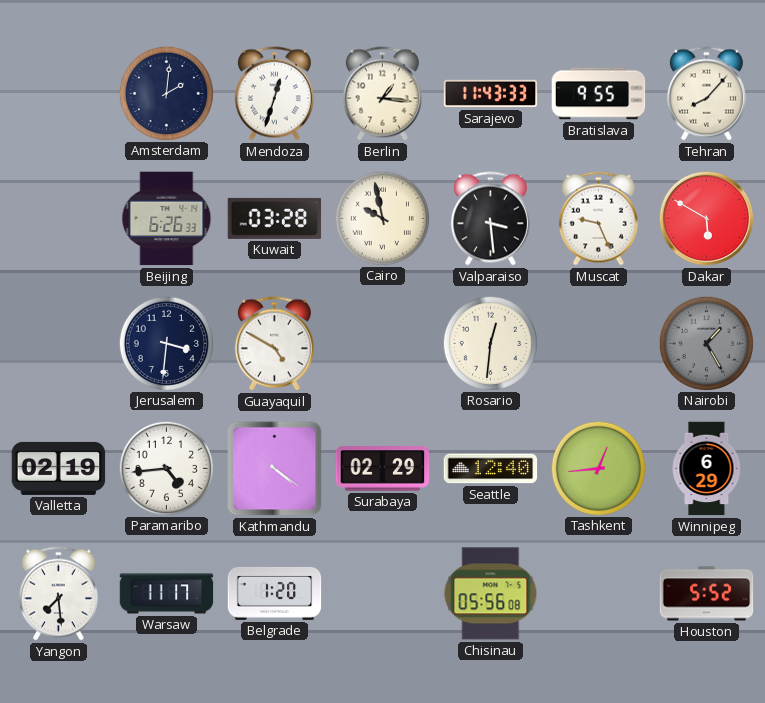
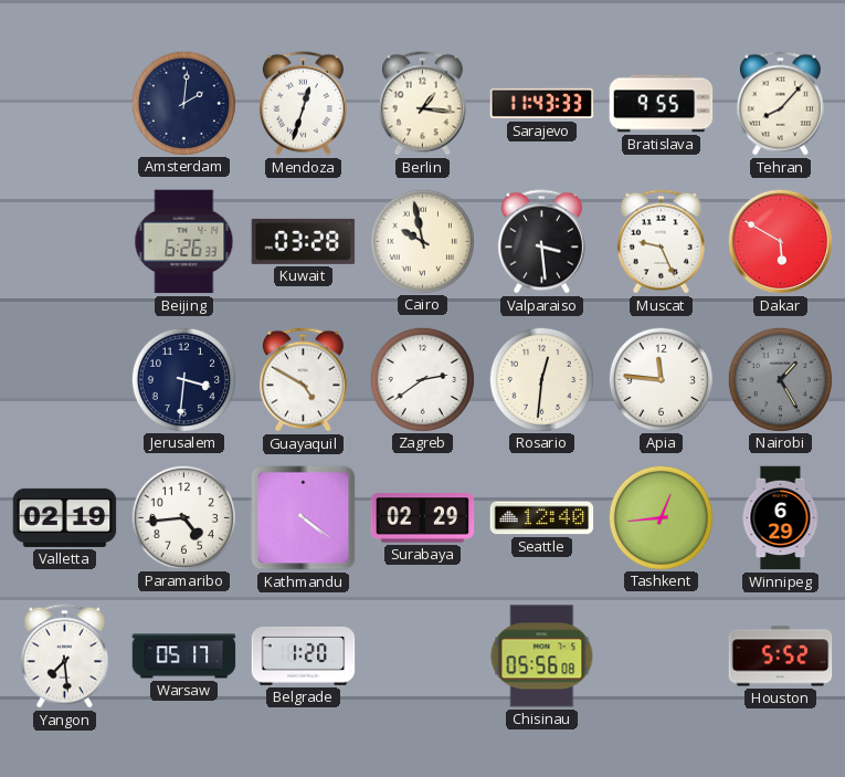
Zagreb: none -> 2:39
Apia: none -> 11:46
Warsaw: 11:17 -> 05:17
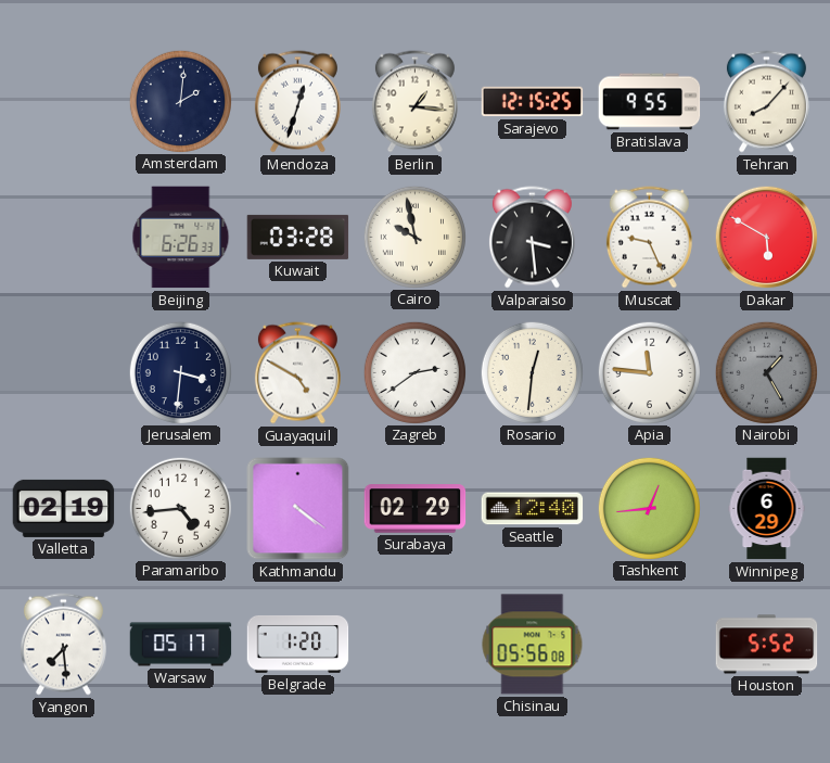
Sarajevo: 11:43 -> 12:15
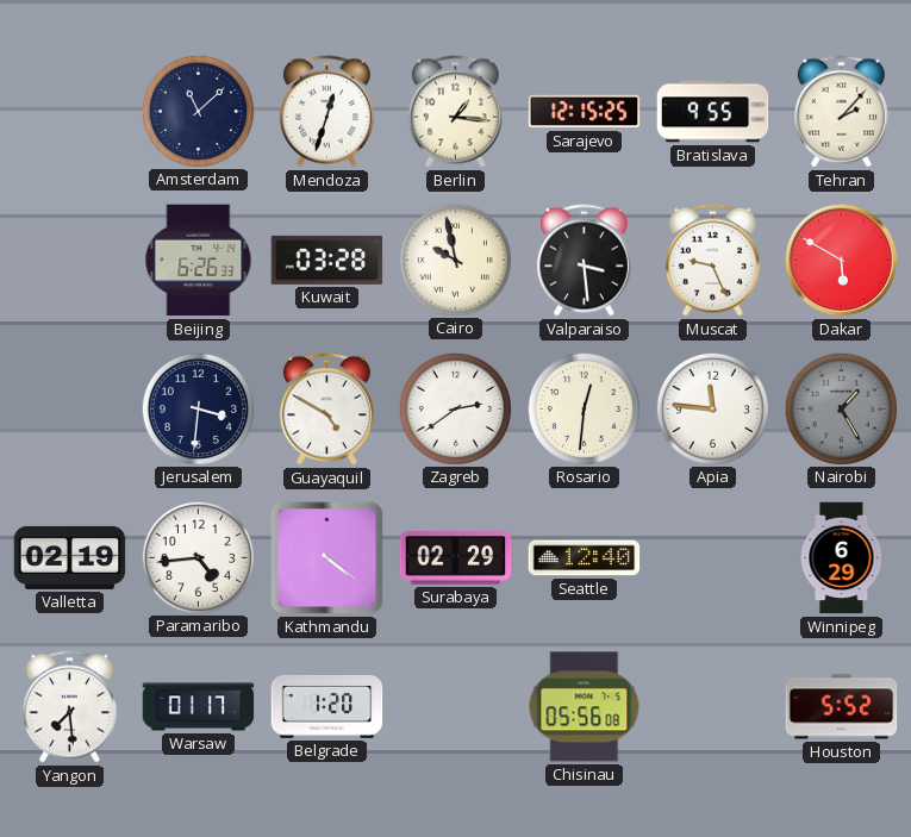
Amsterdam: 2:01 -> 11:08
Tehran: 8:07 -> 2:07
Tashkent: 12:44 -> none
Warsaw: 05:17 -> 01:17
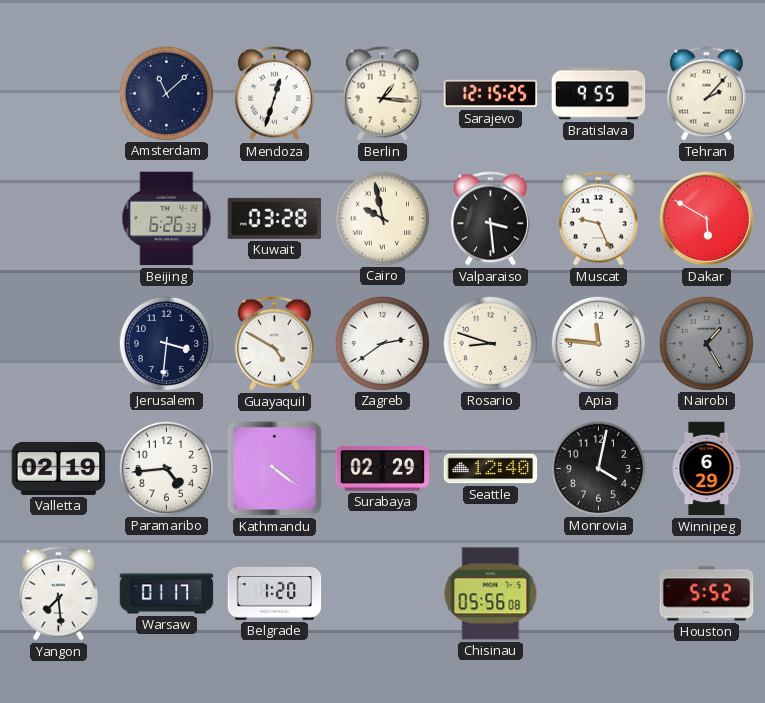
Rosario: 12:31 -> 8:48
Monrovia: none -> 4:02
